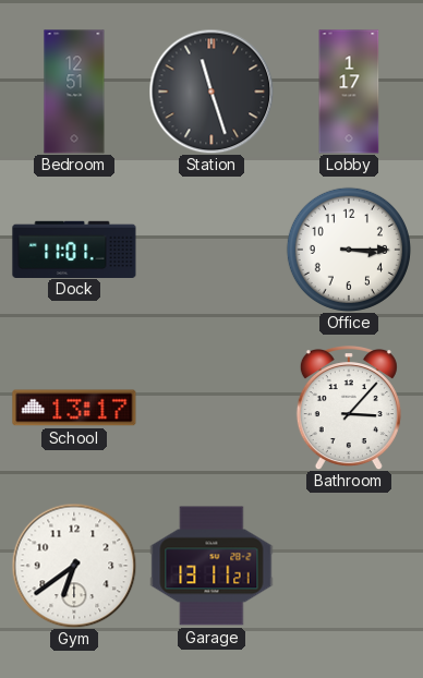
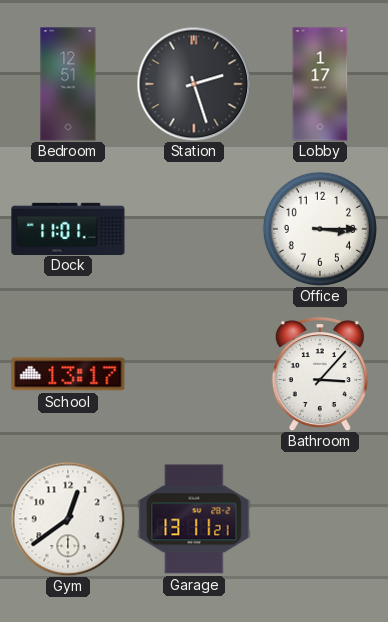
Station: 11:27 -> 2:27
Gym: 6:39 -> 12:39
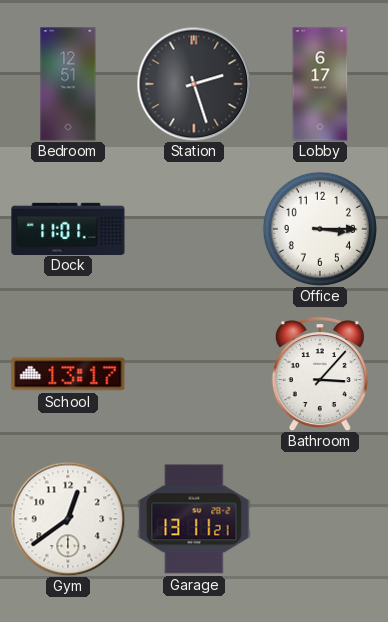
Lobby: 1:17 -> 6:17
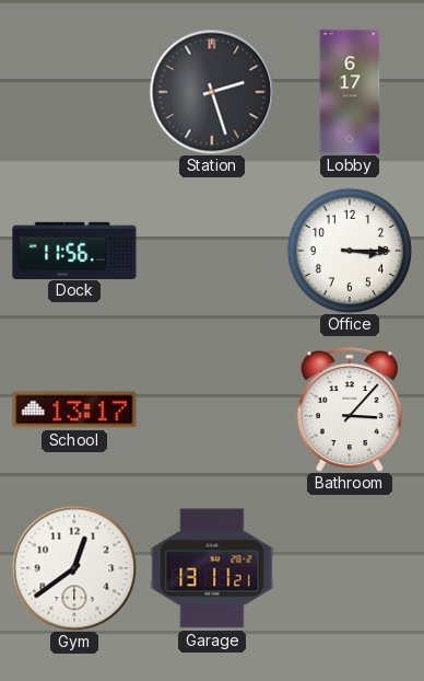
Bedroom: 12:51 -> none
Dock: 11:01 -> 11:56
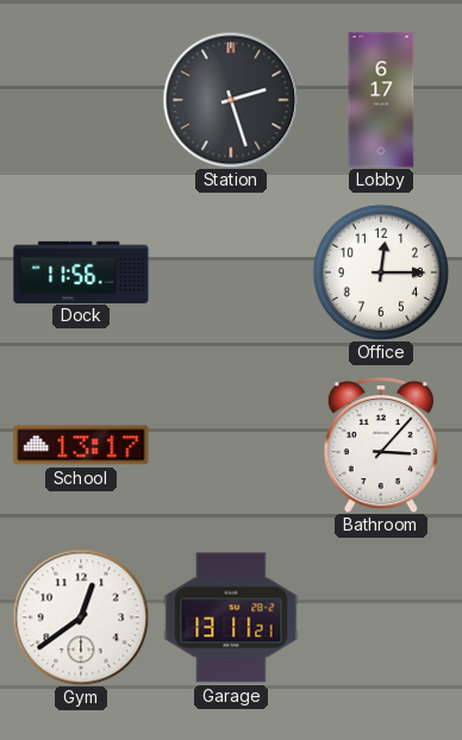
Office: 3:15 -> 12:15
